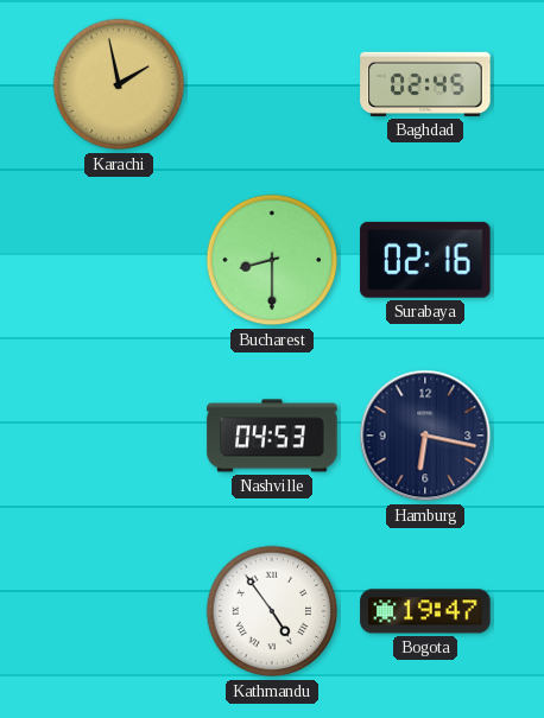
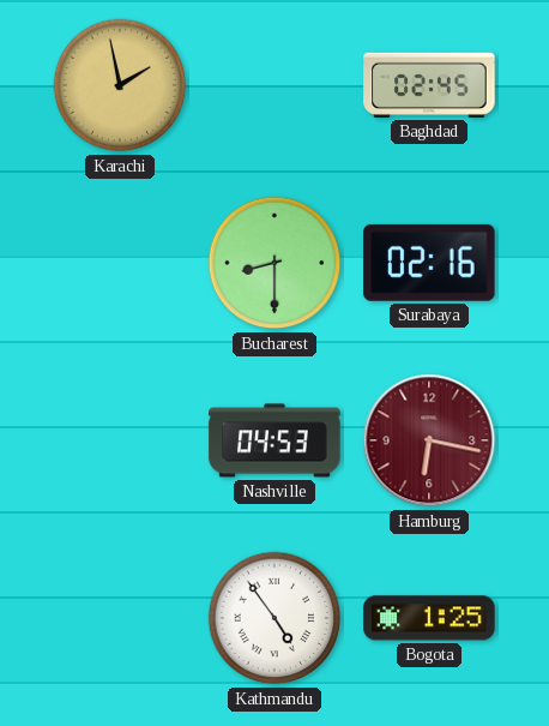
Hamburg dial: navy -> burgundy
Bogota: 19:47 -> 1:25
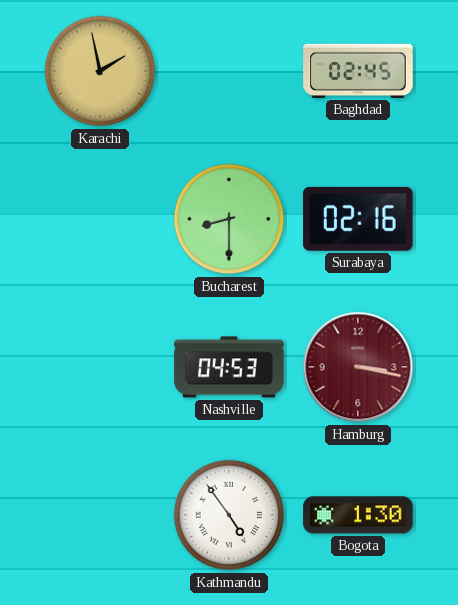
Hamburg: 6:17 -> 3:17
Bogota: 1:25 -> 1:30
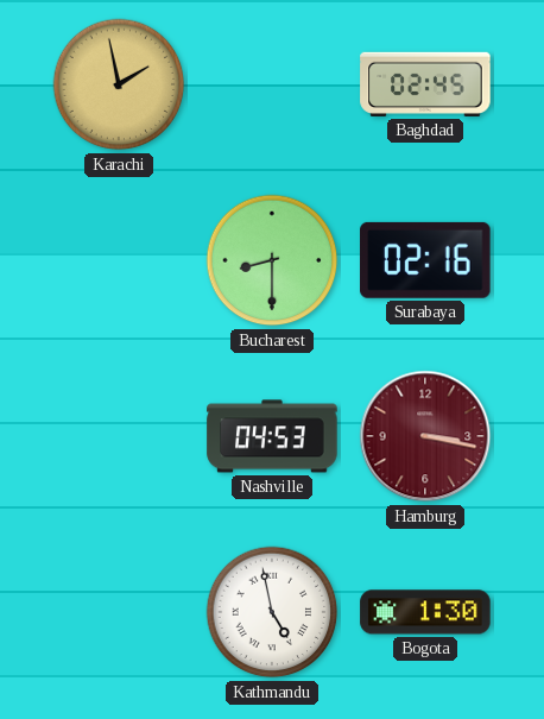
Kathmandu: 4:54 -> 4:58
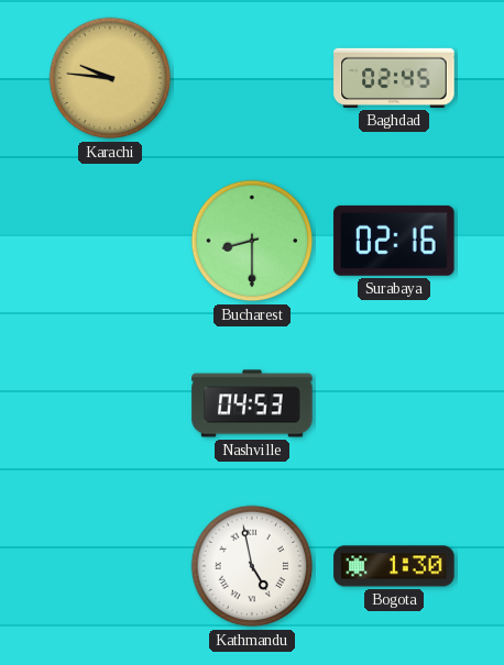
Karachi: 1:58 -> 9:46
Hamburg: 3:17 -> none
